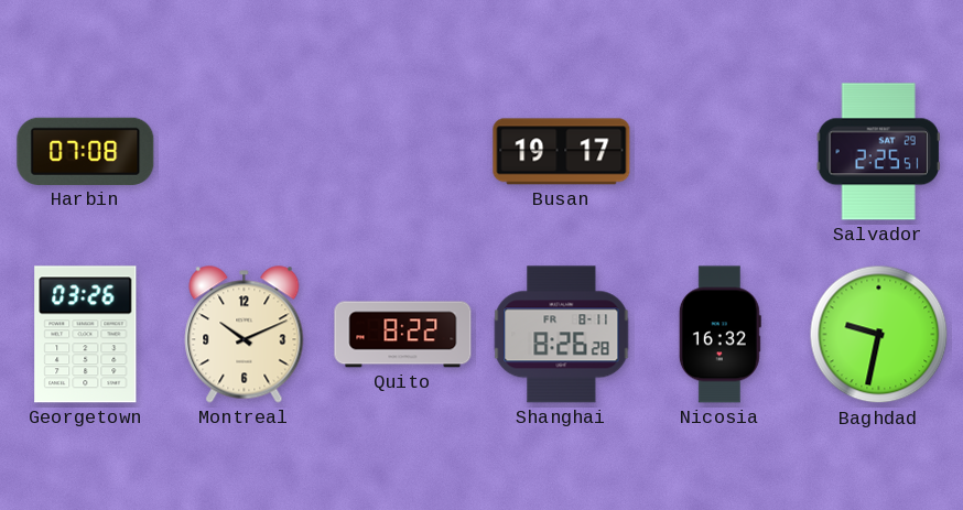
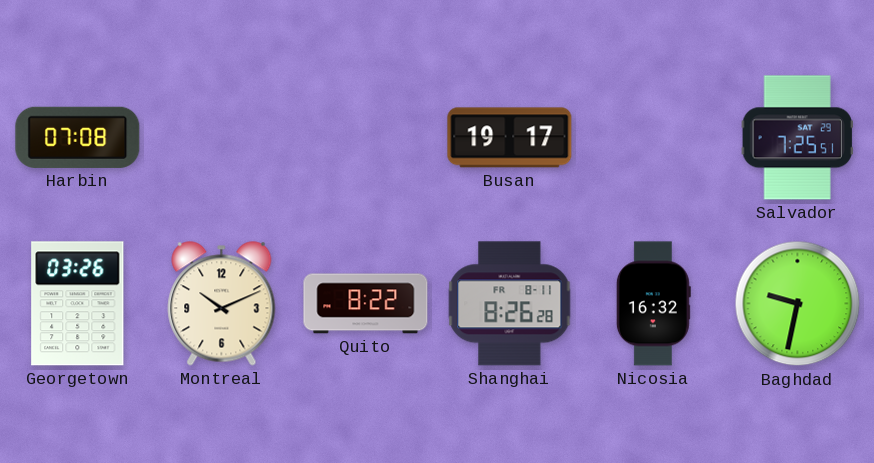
Salvador: 2:25 -> 7:25
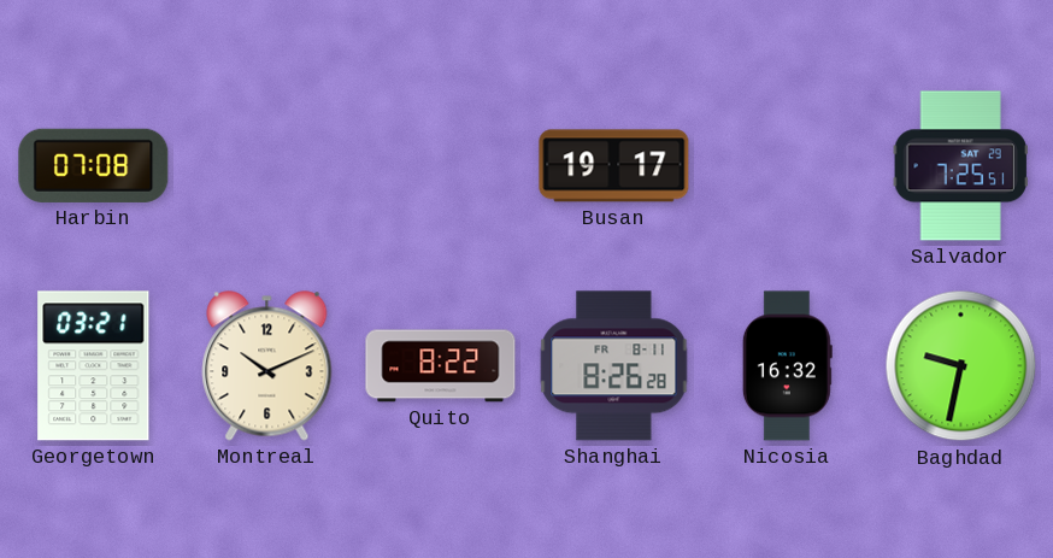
Georgetown: 03:26 -> 03:21
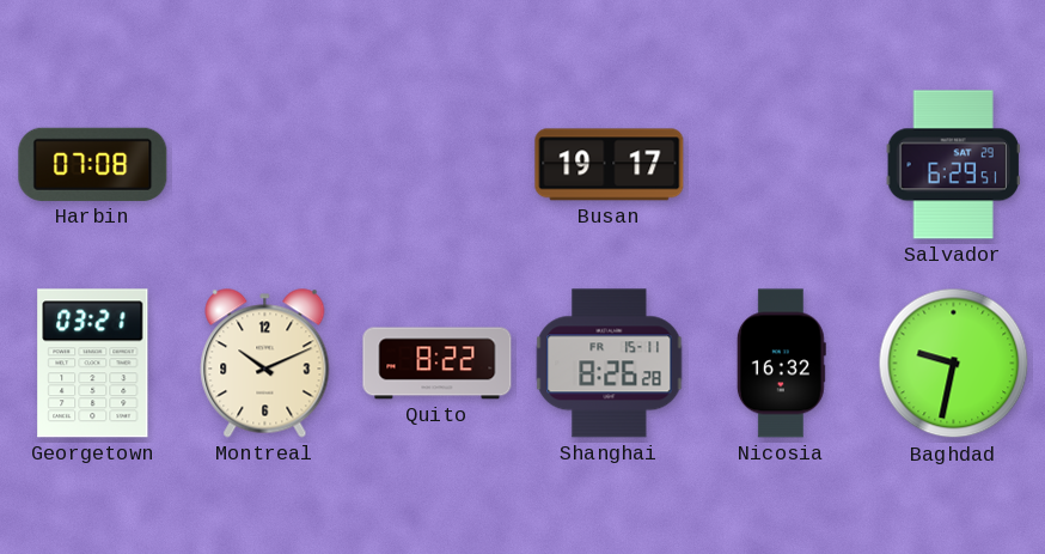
Salvador: 7:25 -> 6:29
Shanghai date: FR 8-11 -> FR 15-11
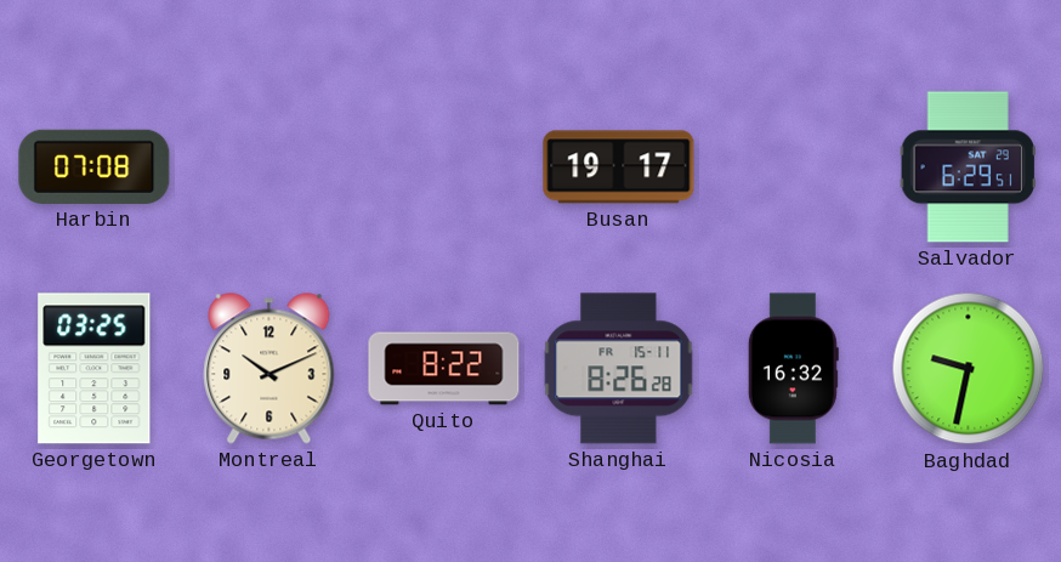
Georgetown: 03:21 -> 03:25
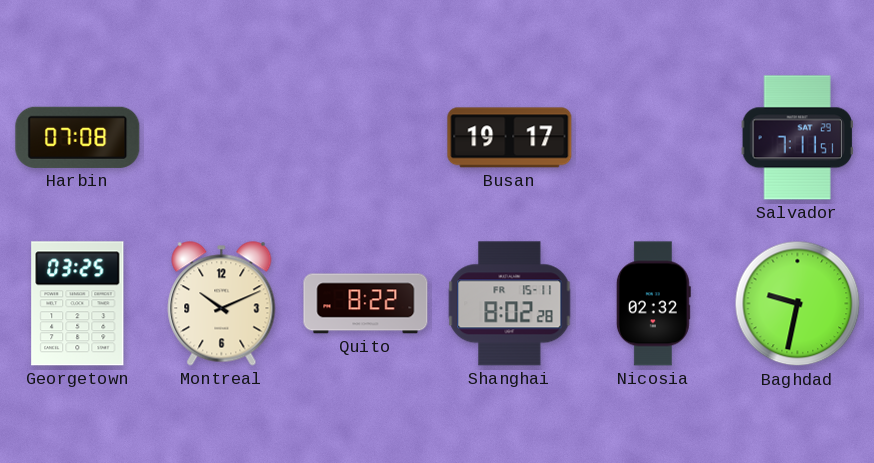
Salvador: 6:29 -> 7:11
Shanghai: 8:26 -> 8:02
Nicosia: 16:32 -> 02:32
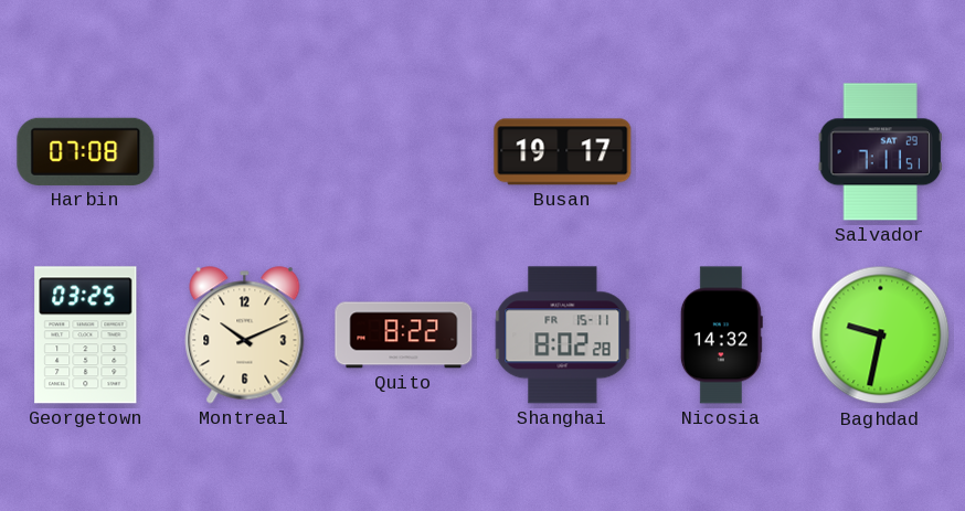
Nicosia: 02:32 -> 14:32
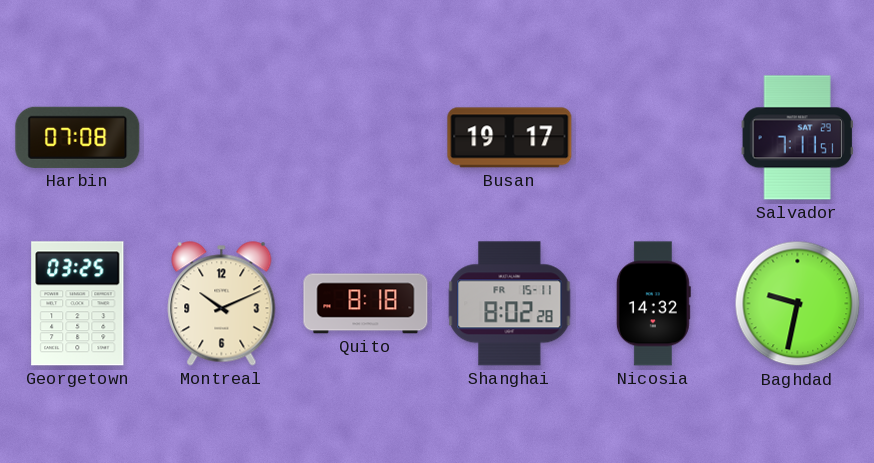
Quito: 8:22 -> 8:18
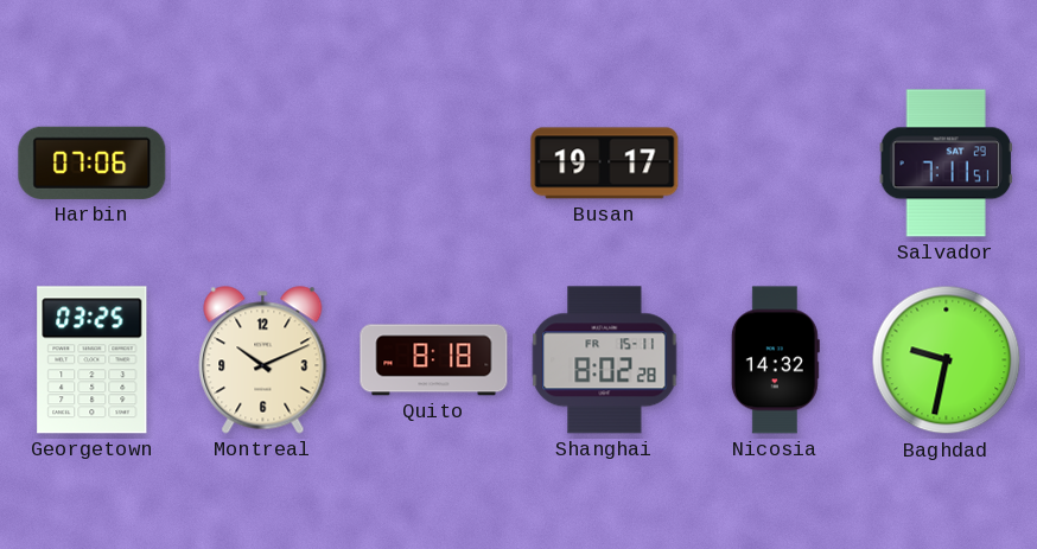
Harbin: 07:08 -> 07:06
